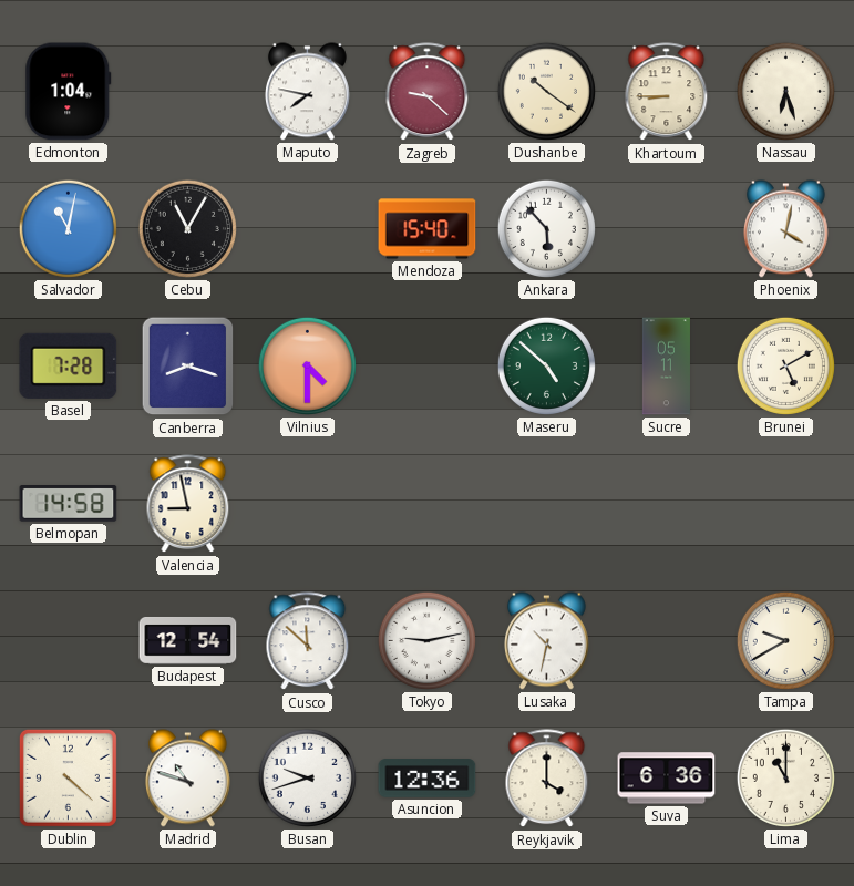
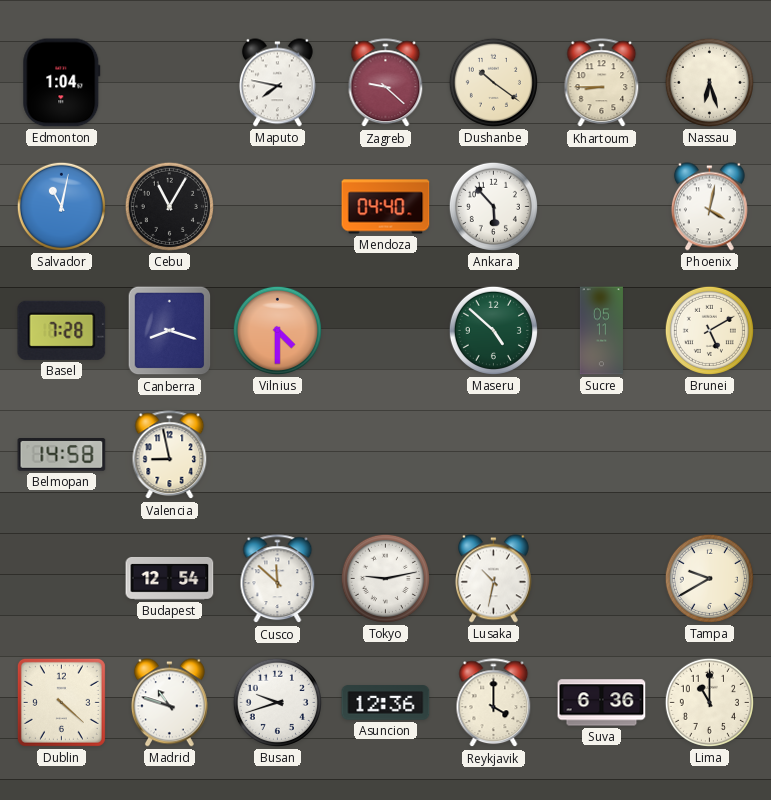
Mendoza: 15:40 -> 04:40
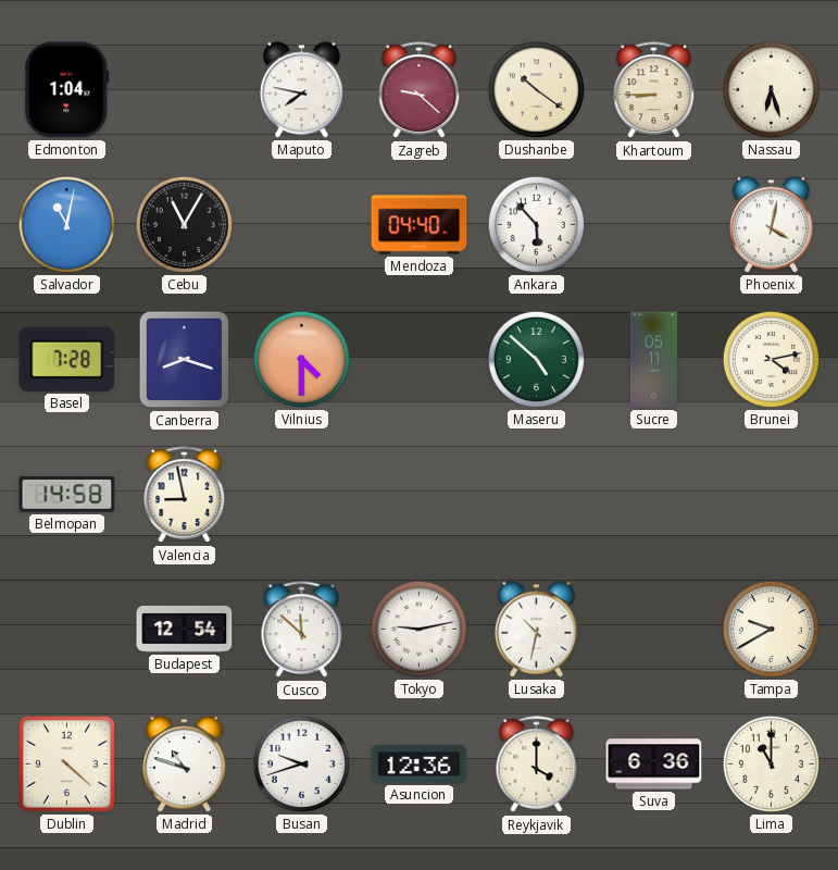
Brunei: 5:10 -> 4:13
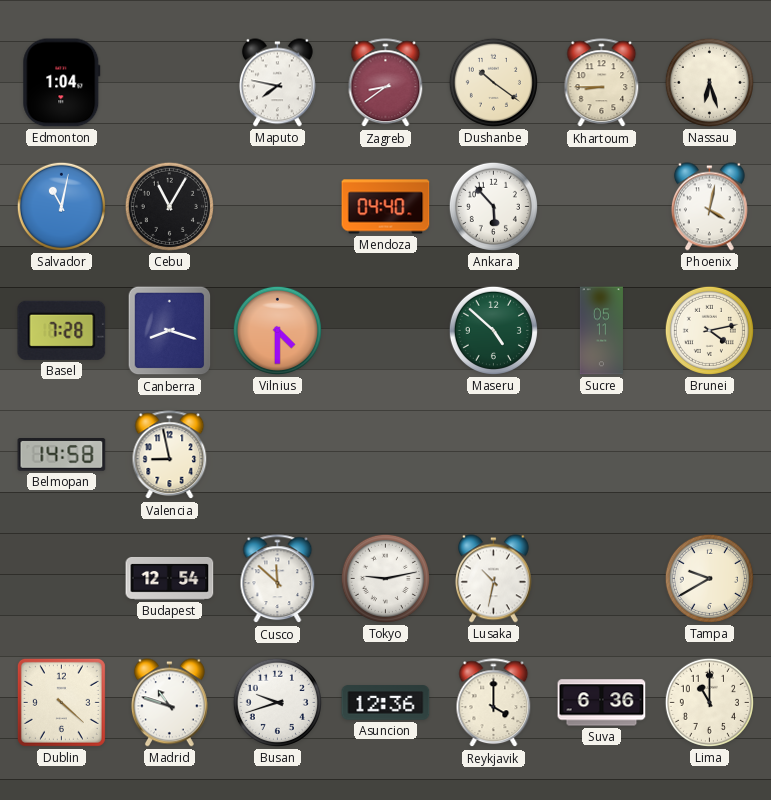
Zagreb: 9:22 -> 8:39
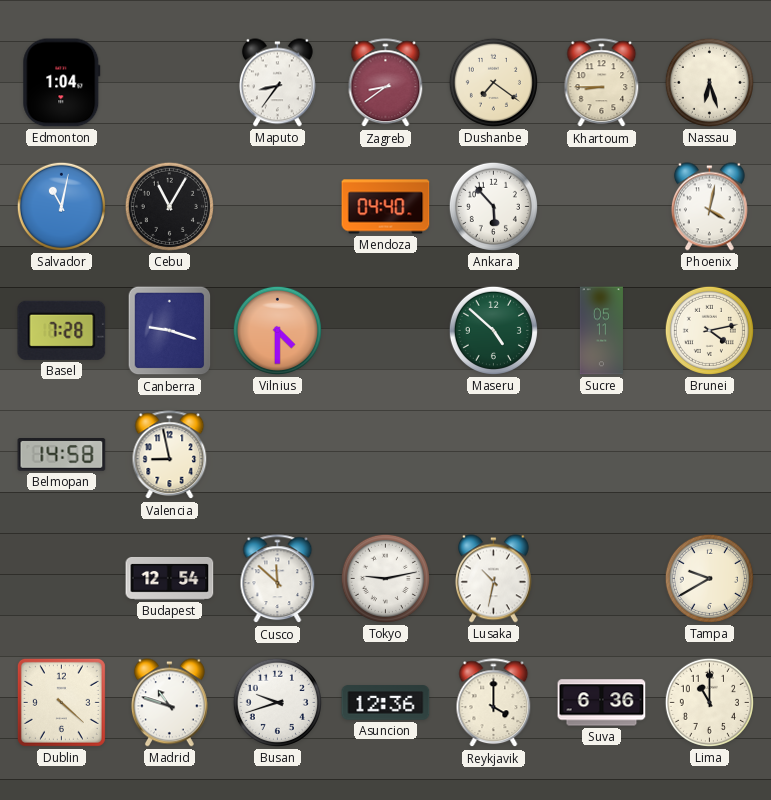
Maputo: 7:47 -> 8:36
Dushanbe: 10:21 -> 7:21
Canberra: 8:18 -> 9:18
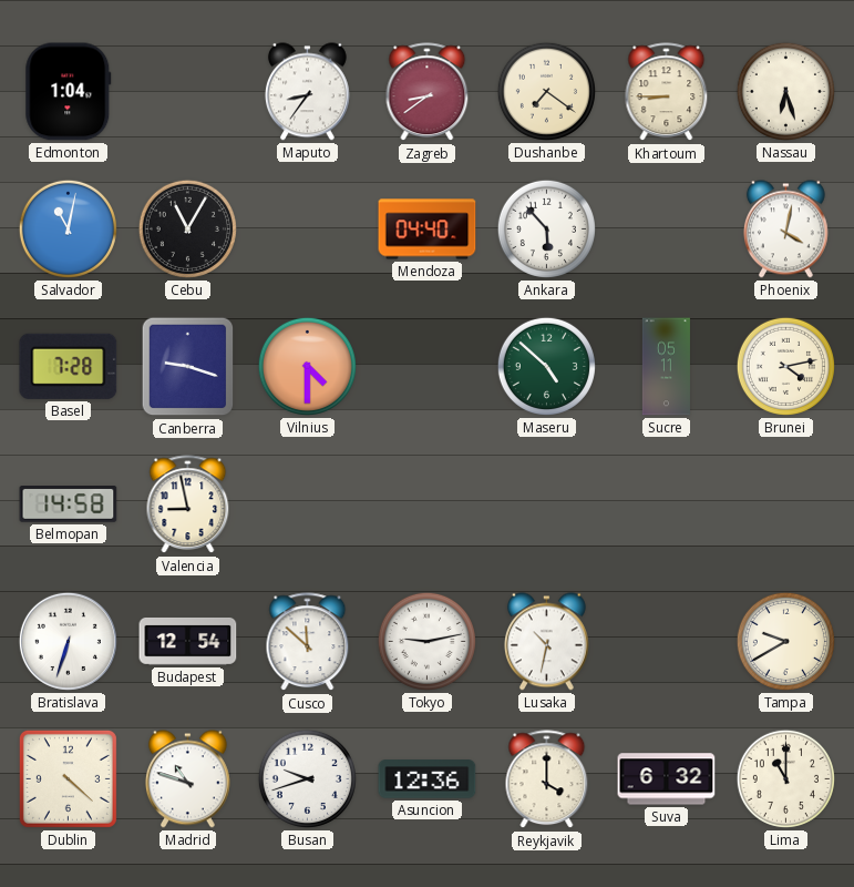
Bratislava: none -> 6:33
Suva: 6:36 -> 6:32
